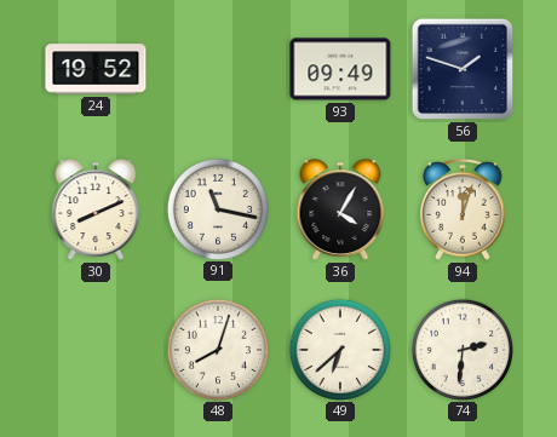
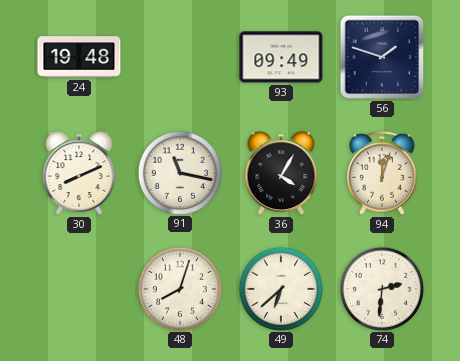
24: 19:52 -> 19:48
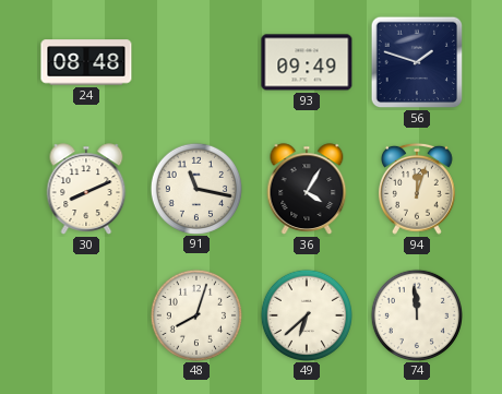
24: 19:48 -> 08:48
74: 2:31 -> 11:59
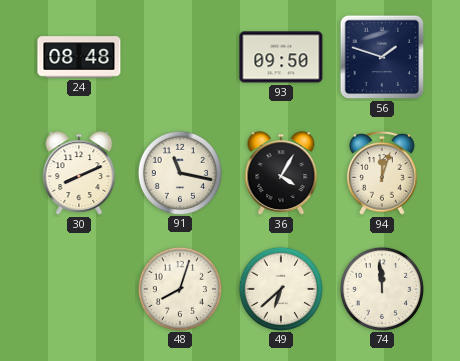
93: 09:49 -> 09:50
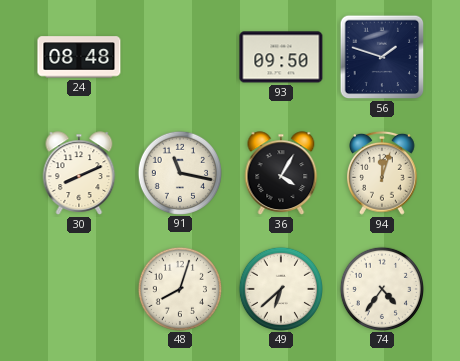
74: 11:59 -> 4:36
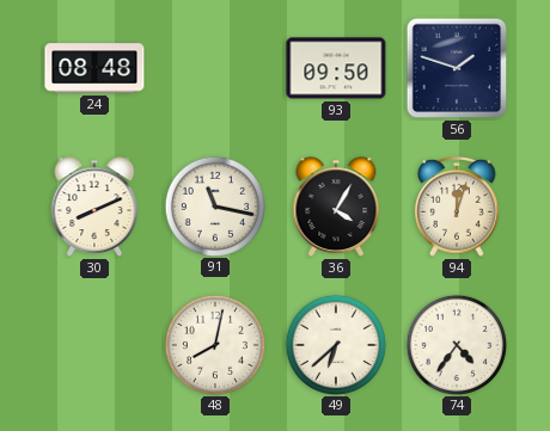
48: 8:03 -> 8:02
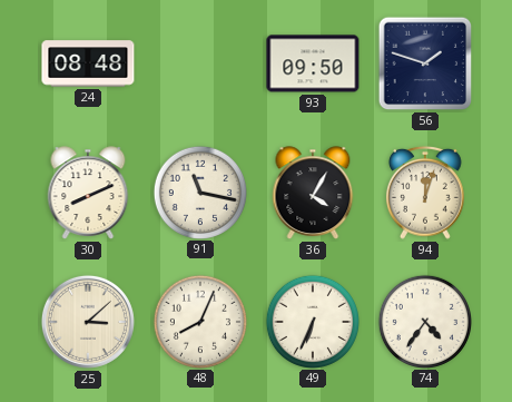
25: none -> 3:08
48: 8:02 -> 8:04
49: 6:38 -> 6:34
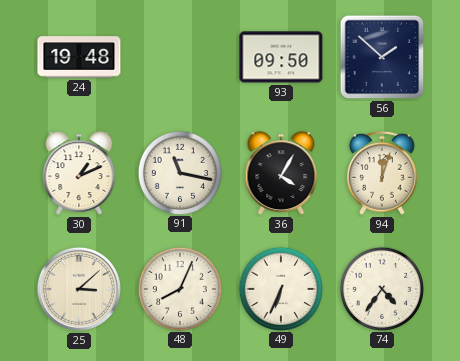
24: 08:48 -> 19:48
56: 1:48 -> 1:52
30: 8:11 -> 1:11
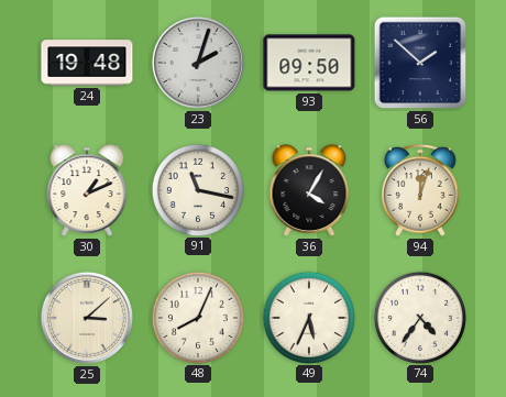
23: none -> 2:03
49: 6:34 -> 5:34
